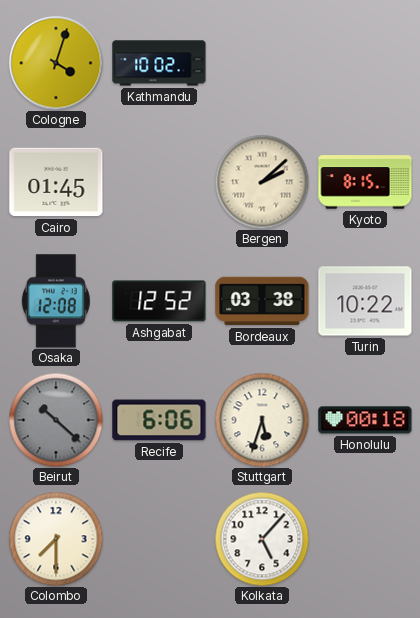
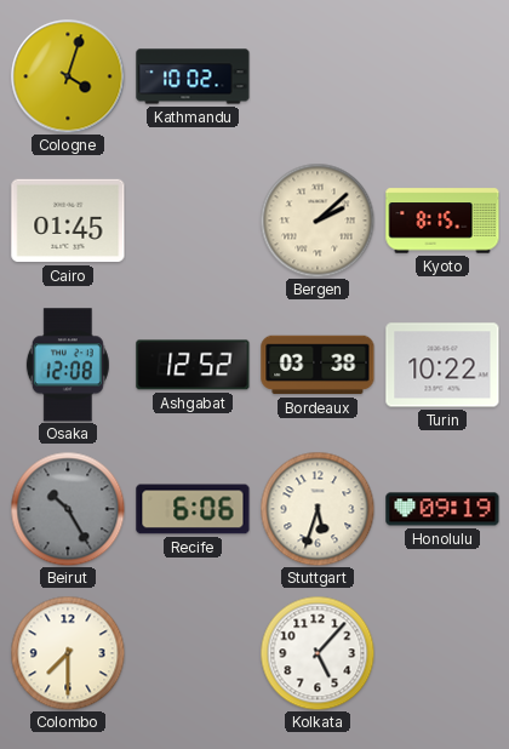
Beirut: 10:22 -> 10:25
Honolulu: 00:18 -> 09:19
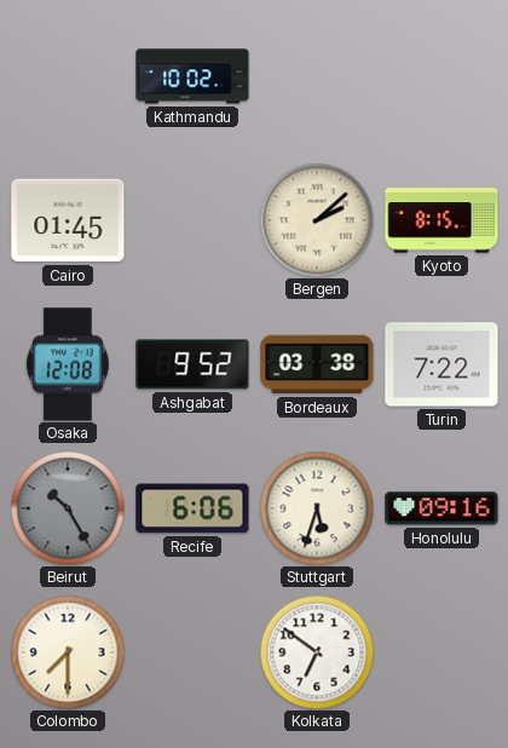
Cologne: 4:03 -> none
Ashgabat: 12:52 -> 9:52
Turin: 10:22 -> 7:22
Honolulu: 09:19 -> 09:16
Kolkata: 5:07 -> 6:51
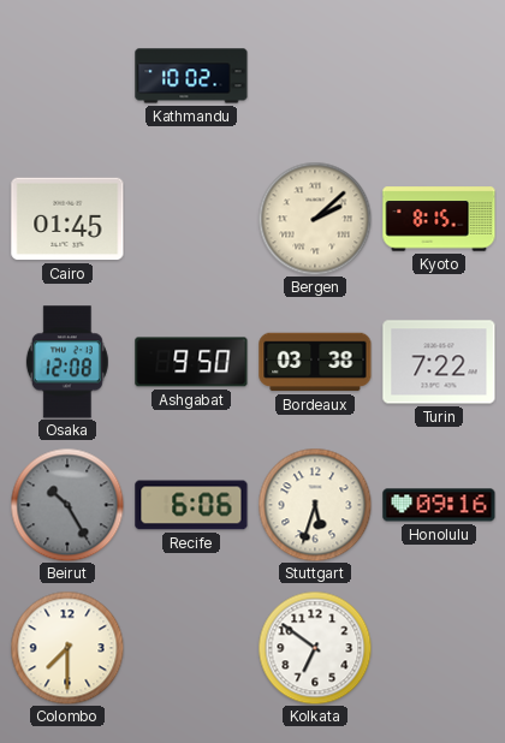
Ashgabat: 9:52 -> 9:50
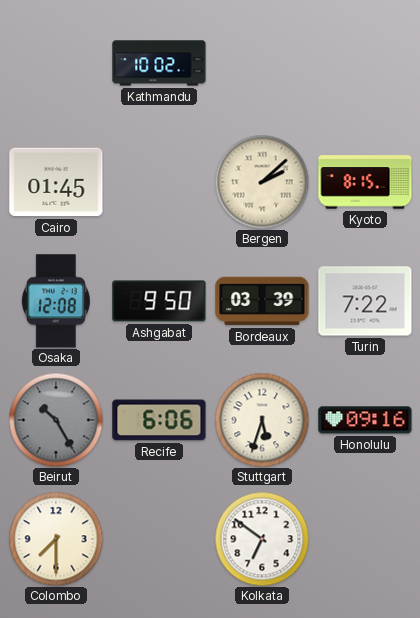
Bordeaux: 03:38 -> 03:39
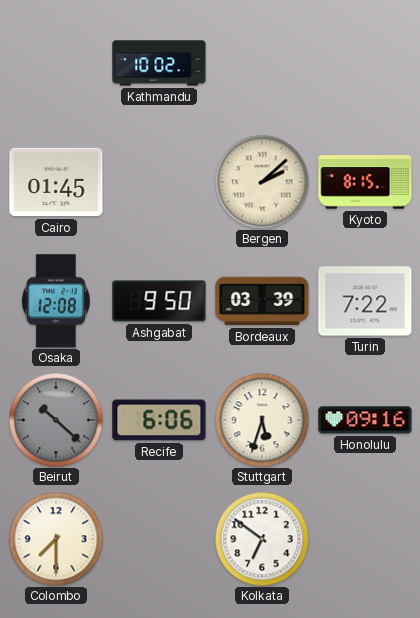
Beirut: 10:25 -> 10:22
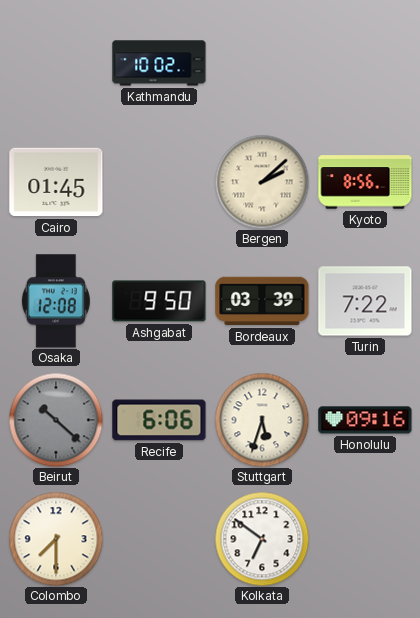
Kyoto: 8:15 -> 8:56
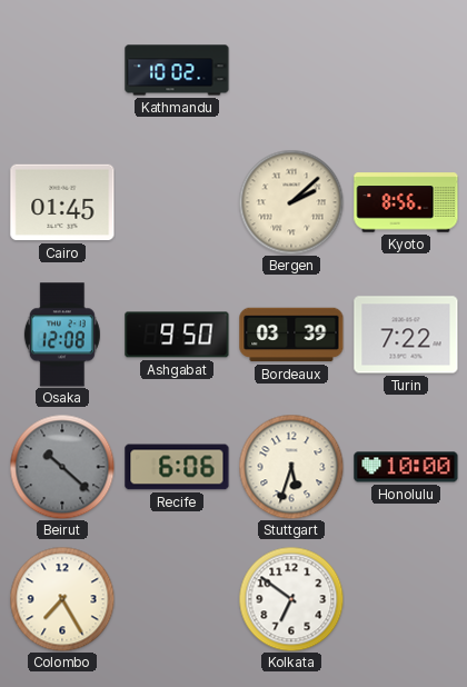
Honolulu: 09:16 -> 10:00
Colombo: 7:30 -> 7:25
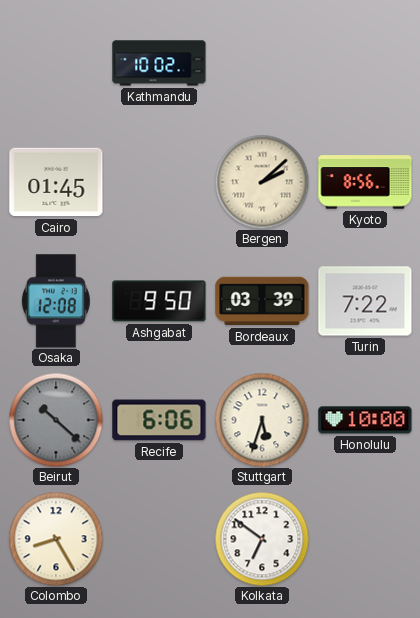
Colombo: 7:25 -> 8:25
